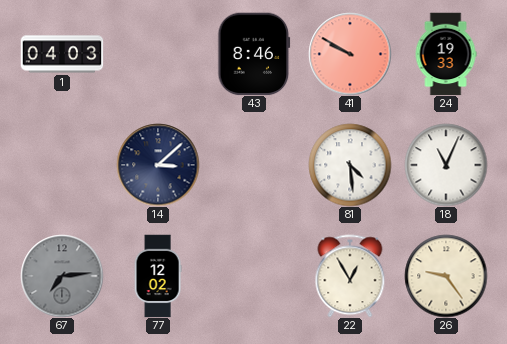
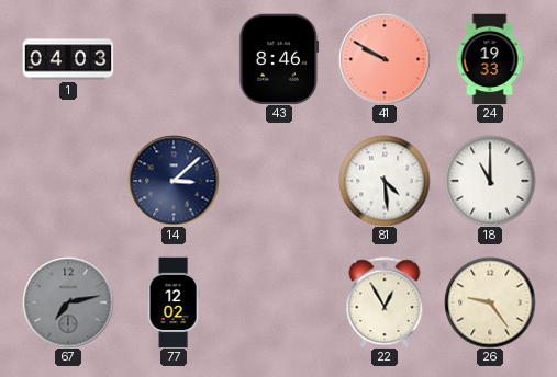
18: 11:04 -> 11:00
67: 7:14 -> 7:13
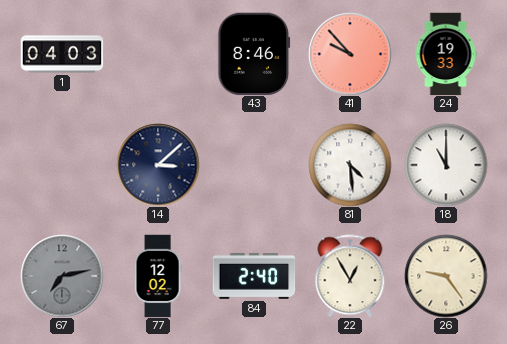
41: 9:50 -> 9:53
84: none -> 2:40
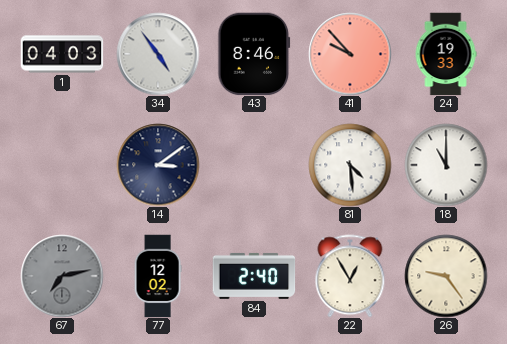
34: none -> 4:54
14: 3:08 -> 3:09
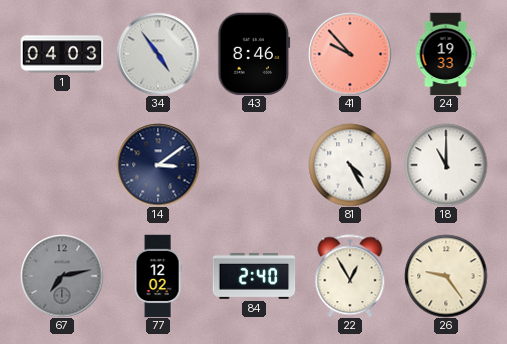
81: 4:29 -> 4:25
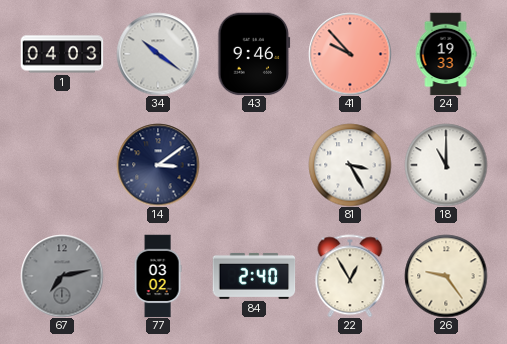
34: 4:54 -> 10:21
43: 8:46 -> 9:46
81: 4:25 -> 3:25
77: 12:02 -> 03:02
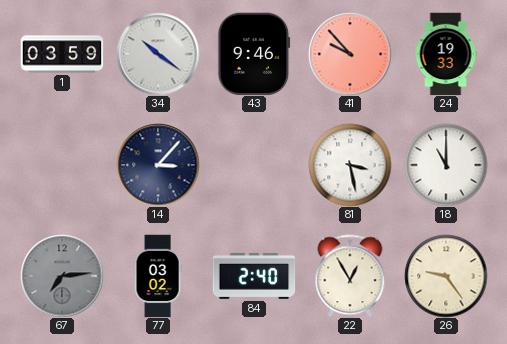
1: 04:03 -> 03:59
14: 3:09 -> 3:07
81: 3:25 -> 3:28
67: 7:13 -> 7:14
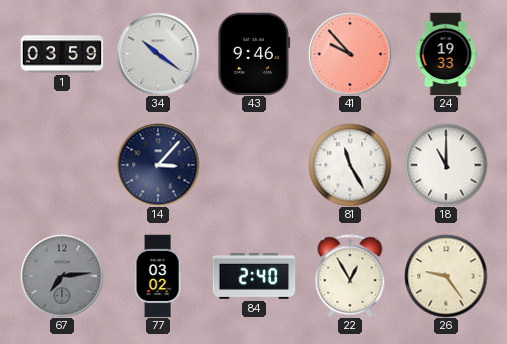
81: 3:28 -> 11:25
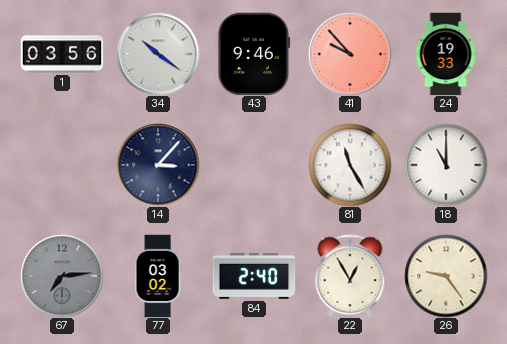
1: 03:59 -> 03:56
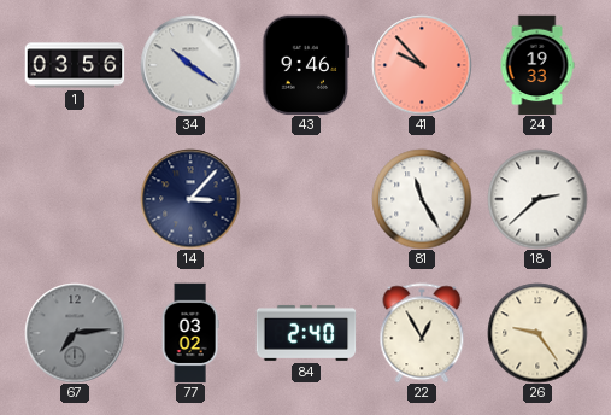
18: 11:00 -> 2:38
